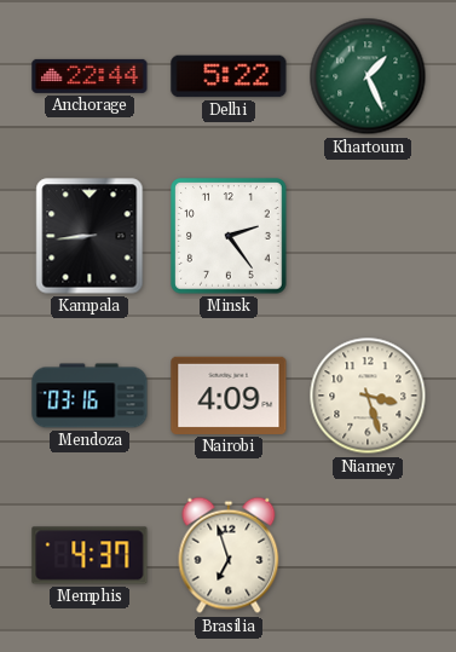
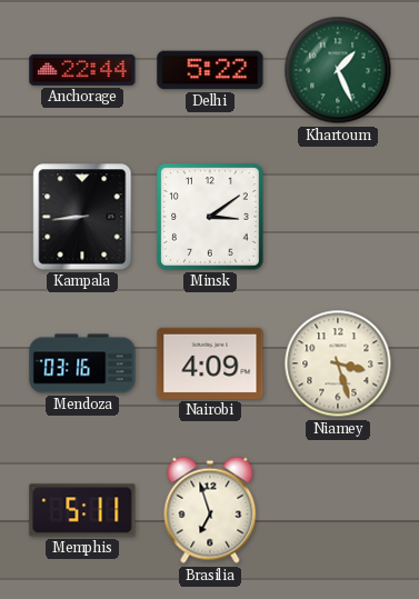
Minsk: 2:24 -> 3:09
Memphis: 4:37 -> 5:11
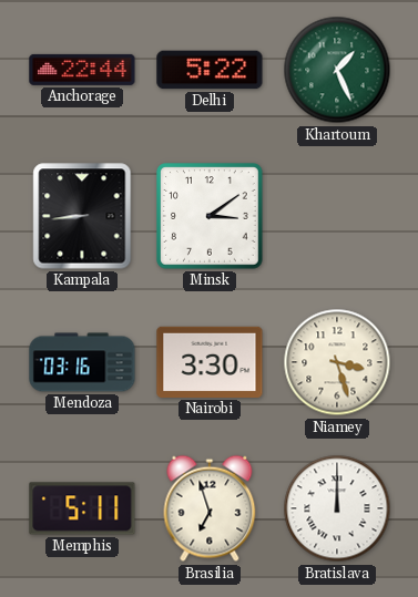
Nairobi: 4:09 -> 3:30
Bratislava: none -> 12:00
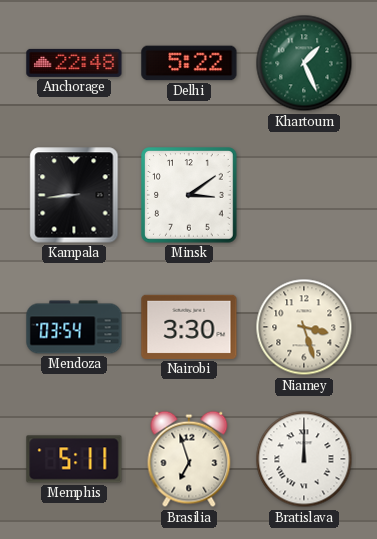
Anchorage: 22:44 -> 22:48
Mendoza: 03:16 -> 03:54
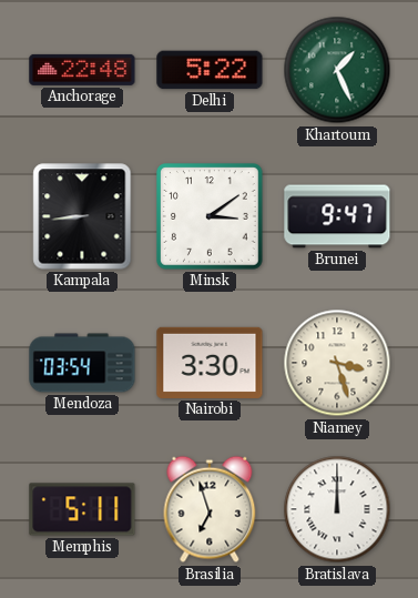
Brunei: none -> 9:47
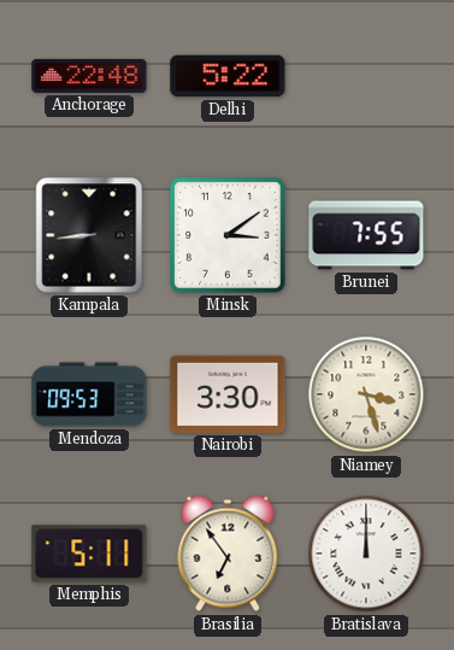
Khartoum: 1:26 -> none
Brunei: 9:47 -> 7:55
Mendoza: 03:54 -> 09:53
Brasilia: 6:57 -> 6:54
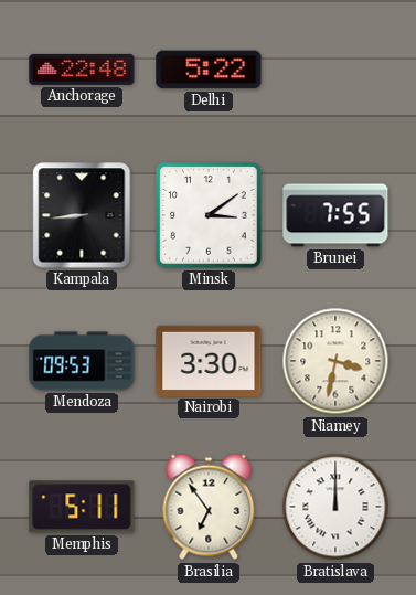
Niamey: 3:27 -> 3:32
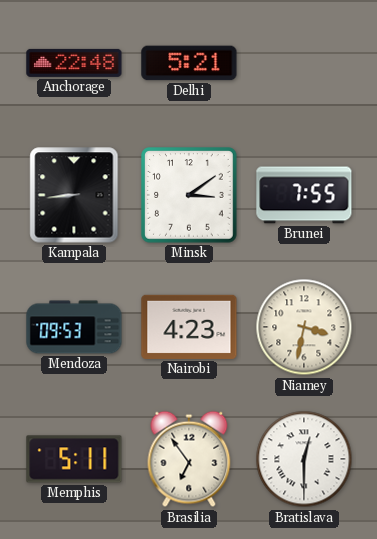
Delhi: 5:22 -> 5:21
Nairobi: 3:30 -> 4:23
Bratislava: 12:00 -> 12:30
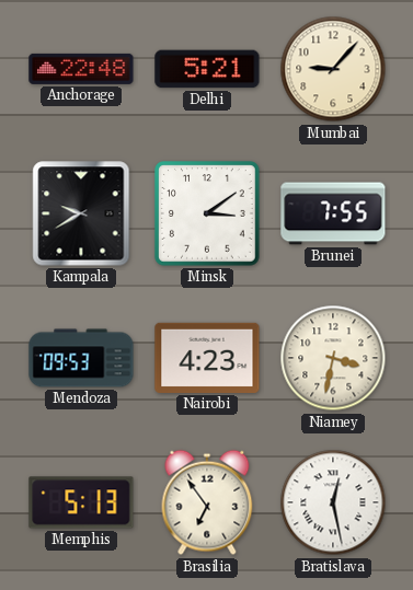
Mumbai: none -> 9:07
Kampala: 8:44 -> 9:40
Memphis: 5:11 -> 5:13
Bratislava: 12:30 -> 12:28
